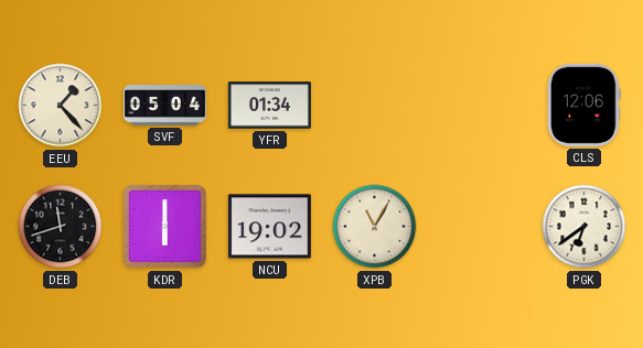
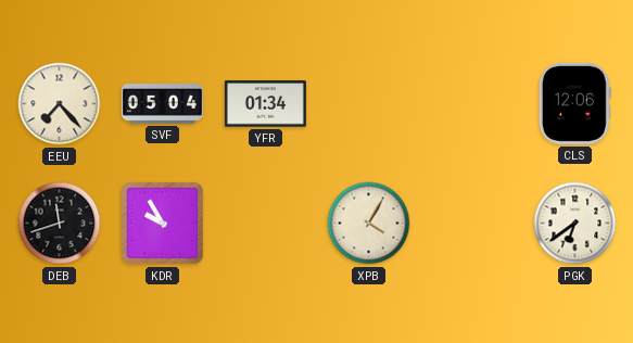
EEU: 1:23 -> 7:23
KDR: 6:00 -> 9:55
NCU: 19:02 -> none
XPB: 11:05 -> 4:05
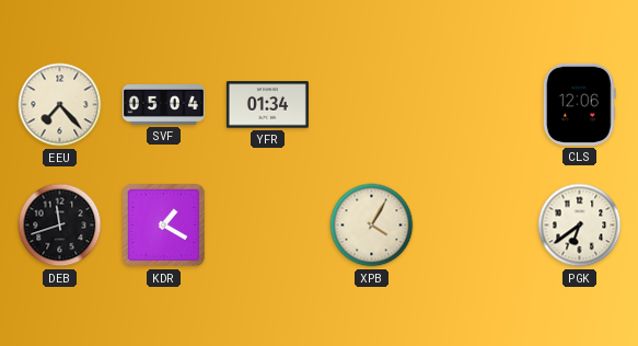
KDR: 9:55 -> 1:20
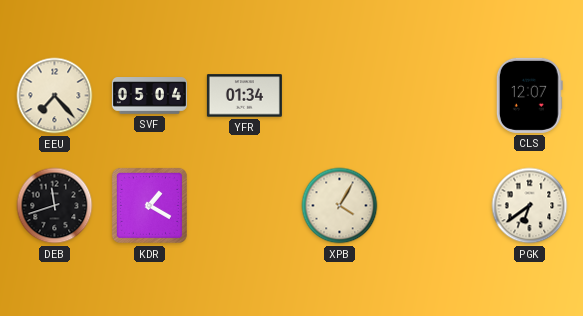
CLS: 12:06 -> 12:07
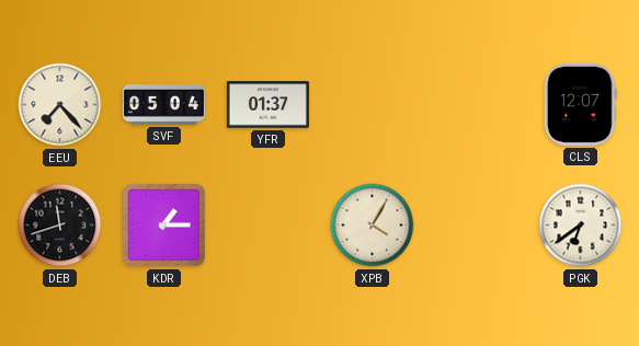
YFR: 01:34 -> 01:37
KDR: 1:20 -> 1:15
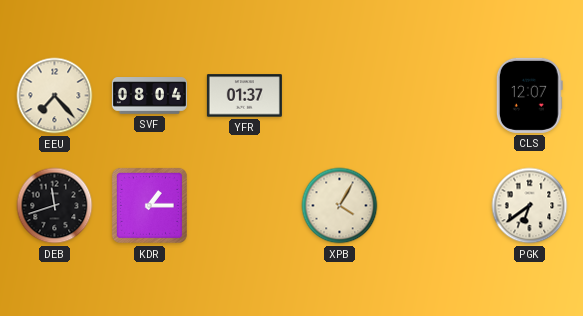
SVF: 05:04 -> 08:04
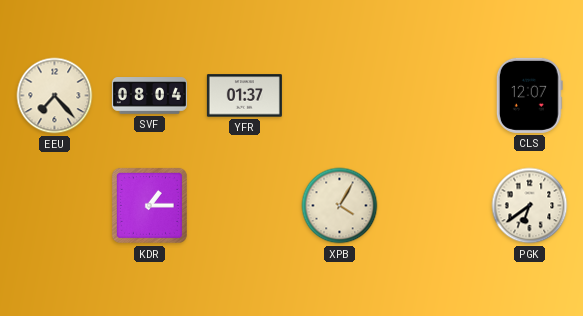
DEB: 11:42 -> none
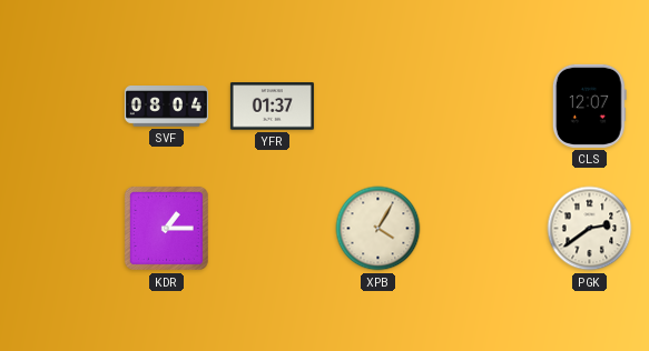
EEU: 7:23 -> none
PGK: 6:39 -> 2:39
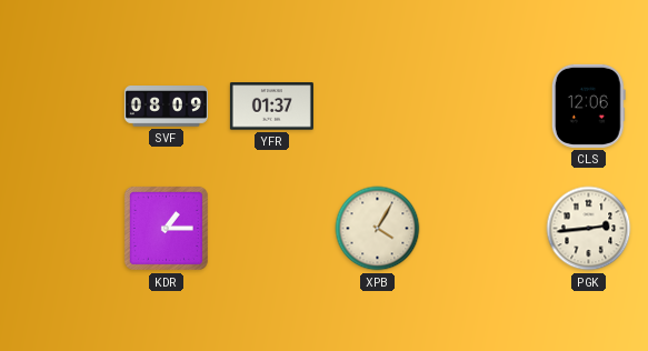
SVF: 08:04 -> 08:09
CLS: 12:07 -> 12:06
PGK: 2:39 -> 2:44
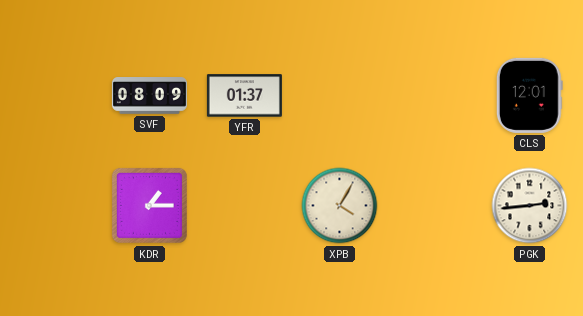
CLS: 12:06 -> 12:01
